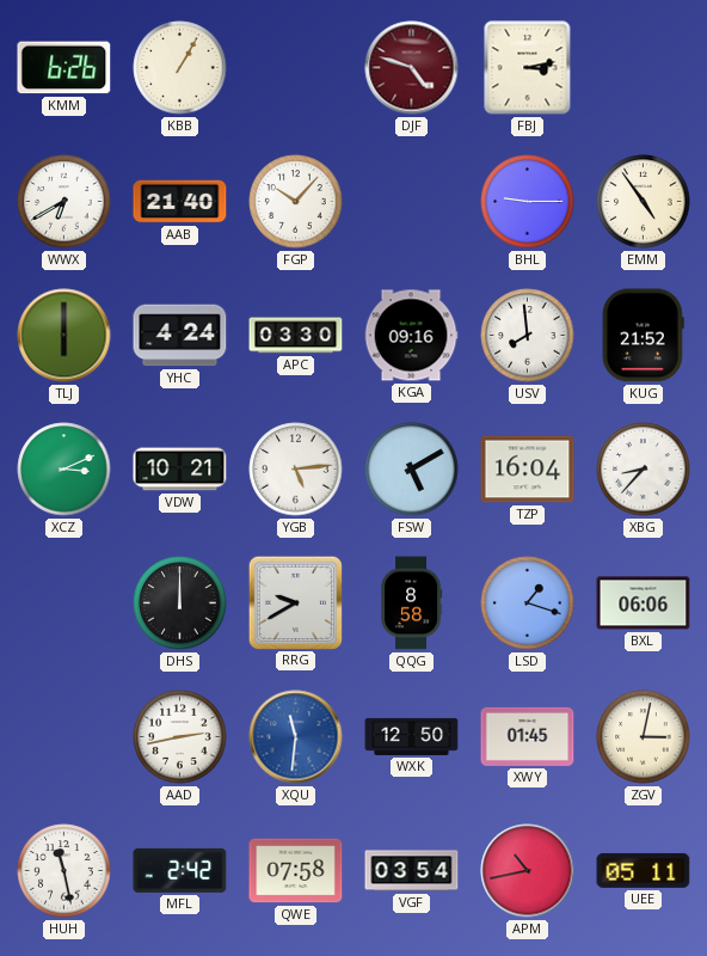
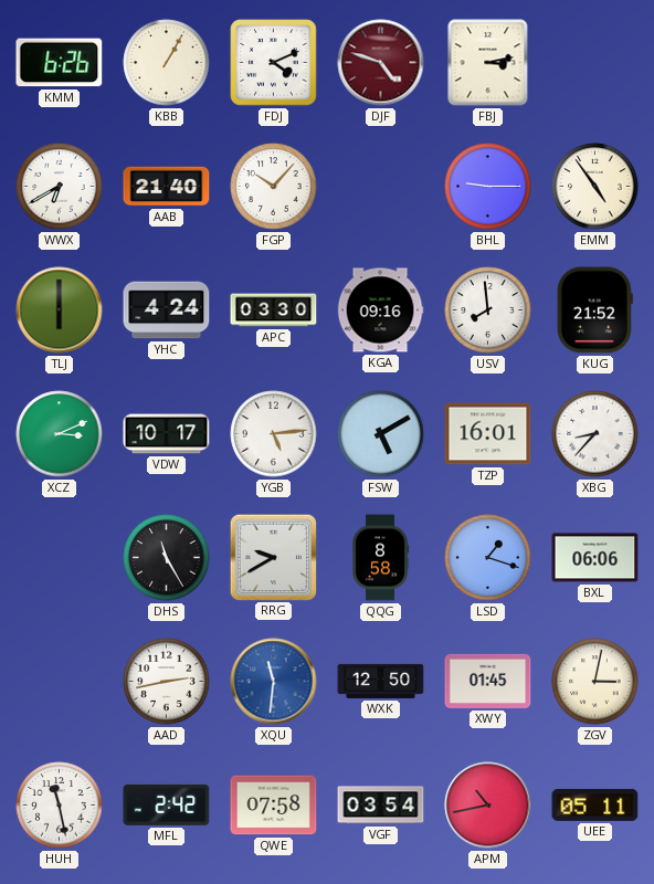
FDJ: none -> 4:11
VDW: 10:21 -> 10:17
TZP: 16:04 -> 16:01
DHS: 12:00 -> 11:25
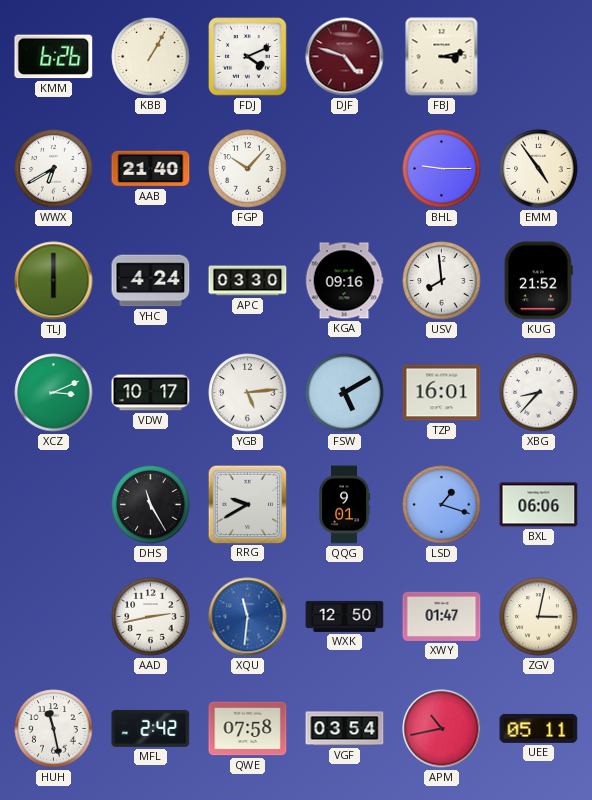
QQG: 8:58 -> 9:01
XWY: 01:45 -> 01:47
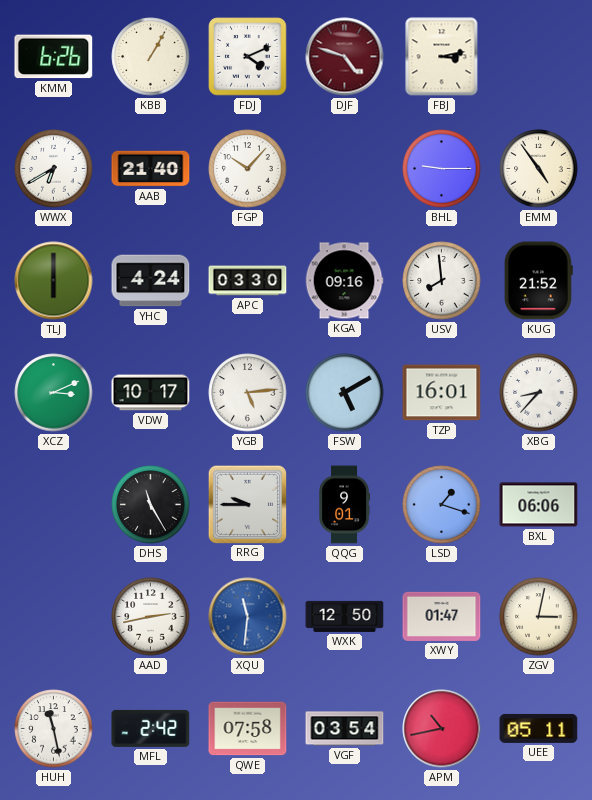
RRG: 9:40 -> 9:45
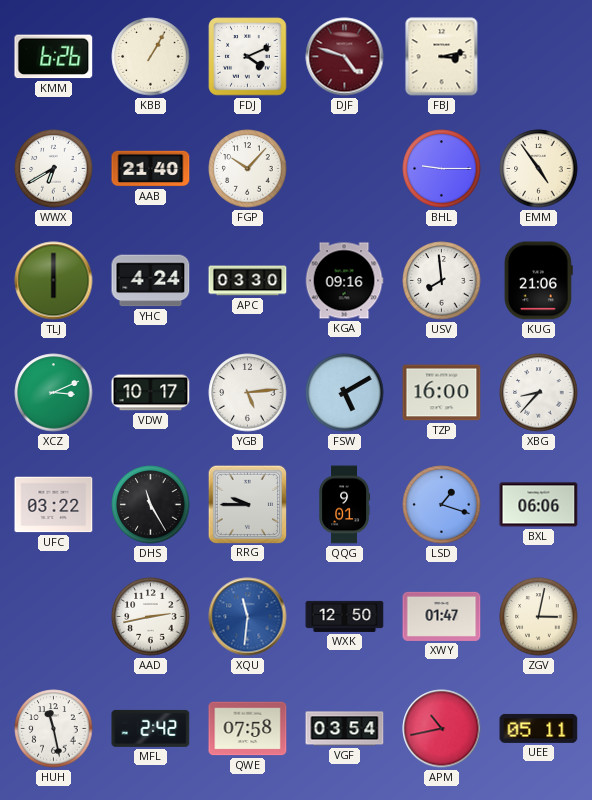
KUG: 21:52 -> 21:06
TZP: 16:01 -> 16:00
UFC: none -> 03:22
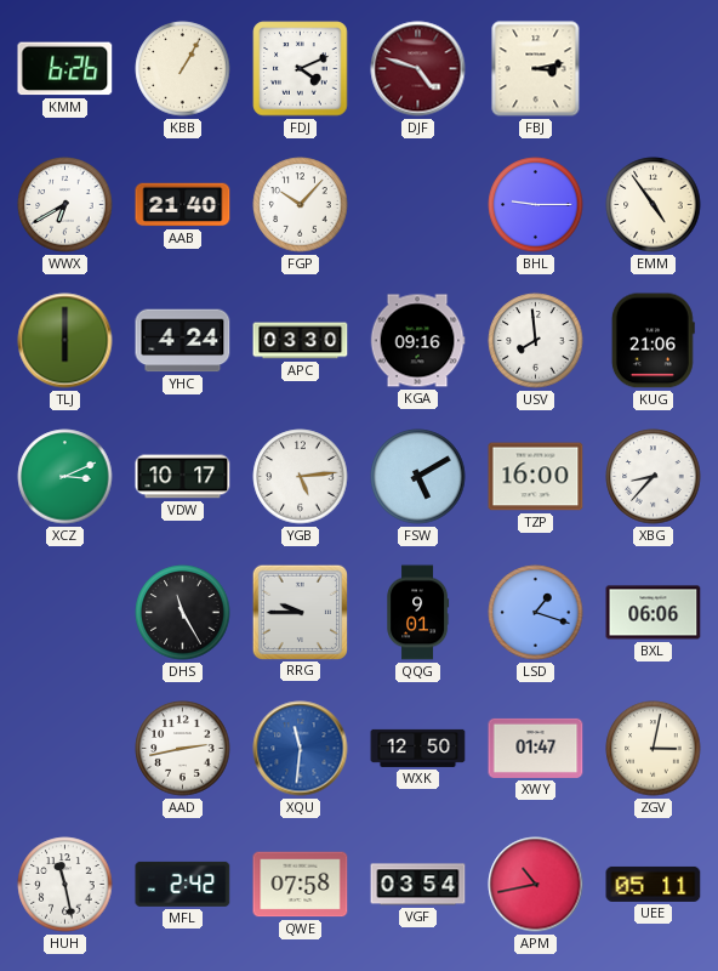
UFC: 03:22 -> none
